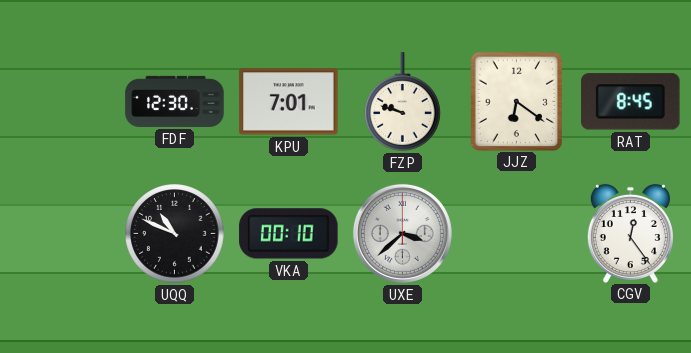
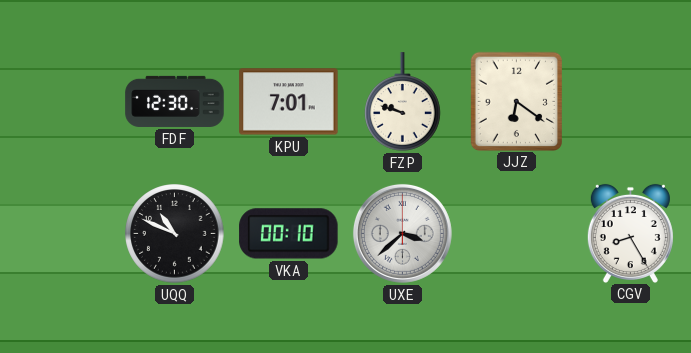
RAT: 8:45 -> none
CGV: 12:24 -> 8:25
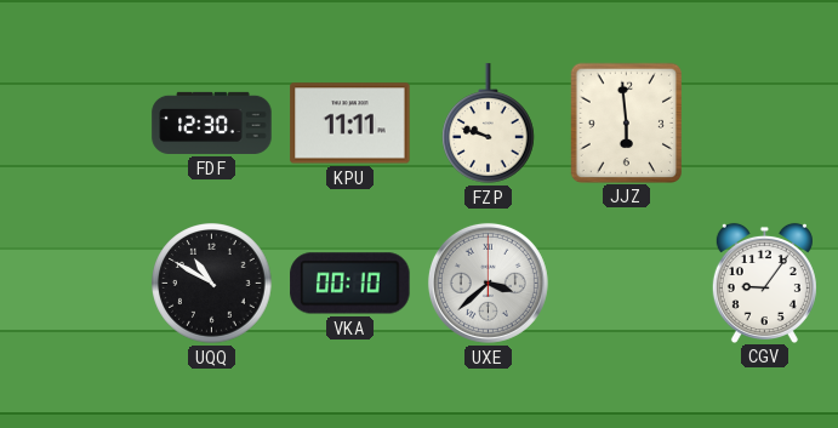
KPU: 7:01 -> 11:11
JJZ: 6:21 -> 5:59
UQQ: 10:49 -> 10:50
CGV: 8:25 -> 9:06
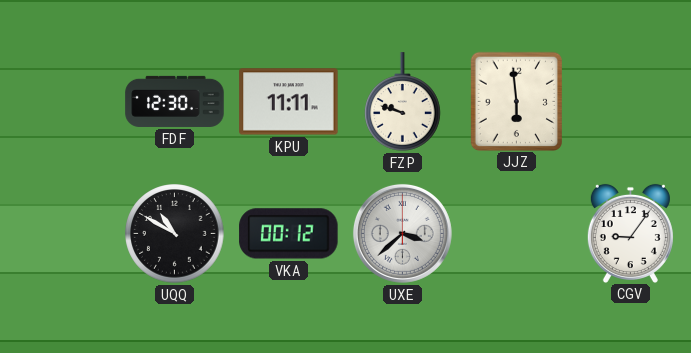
VKA: 00:10 -> 00:12
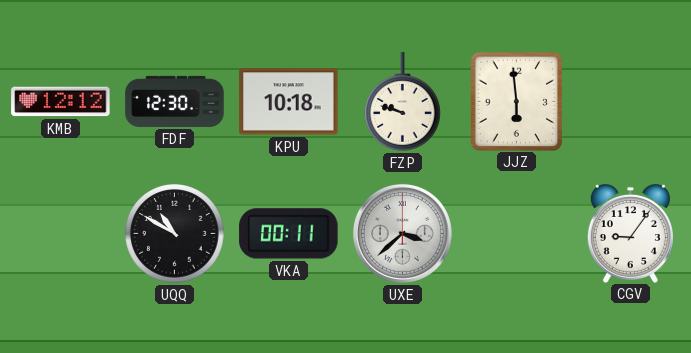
KMB: none -> 12:12
KPU: 11:11 -> 10:18
VKA: 00:12 -> 00:11
